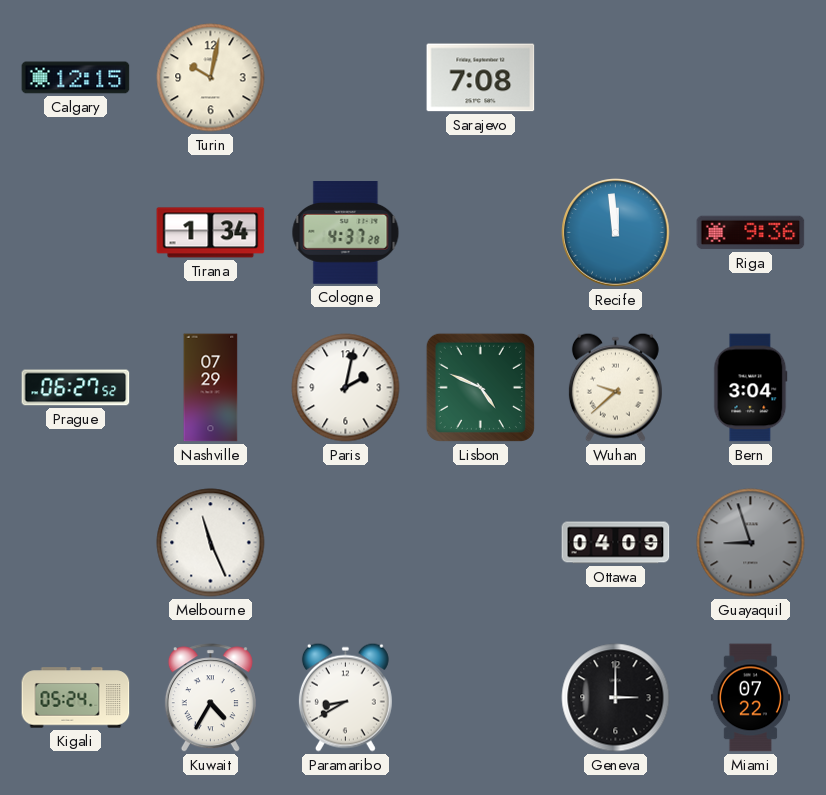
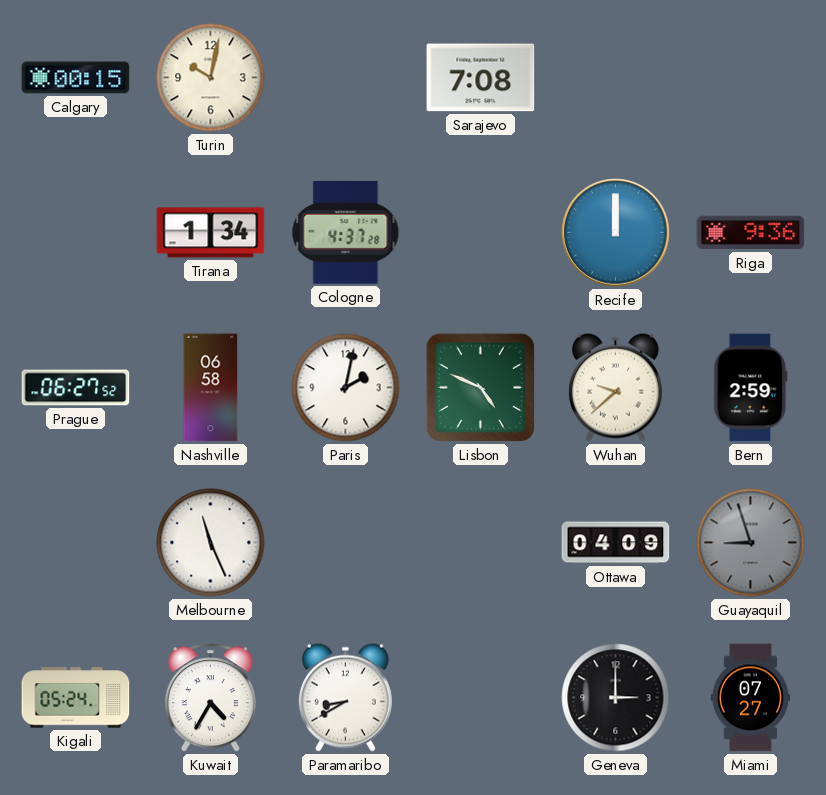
Calgary: 12:15 -> 00:15
Recife: 11:59 -> 12:00
Nashville: 07:29 -> 06:58
Bern: 3:04 -> 2:59
Miami: 07:22 -> 07:27
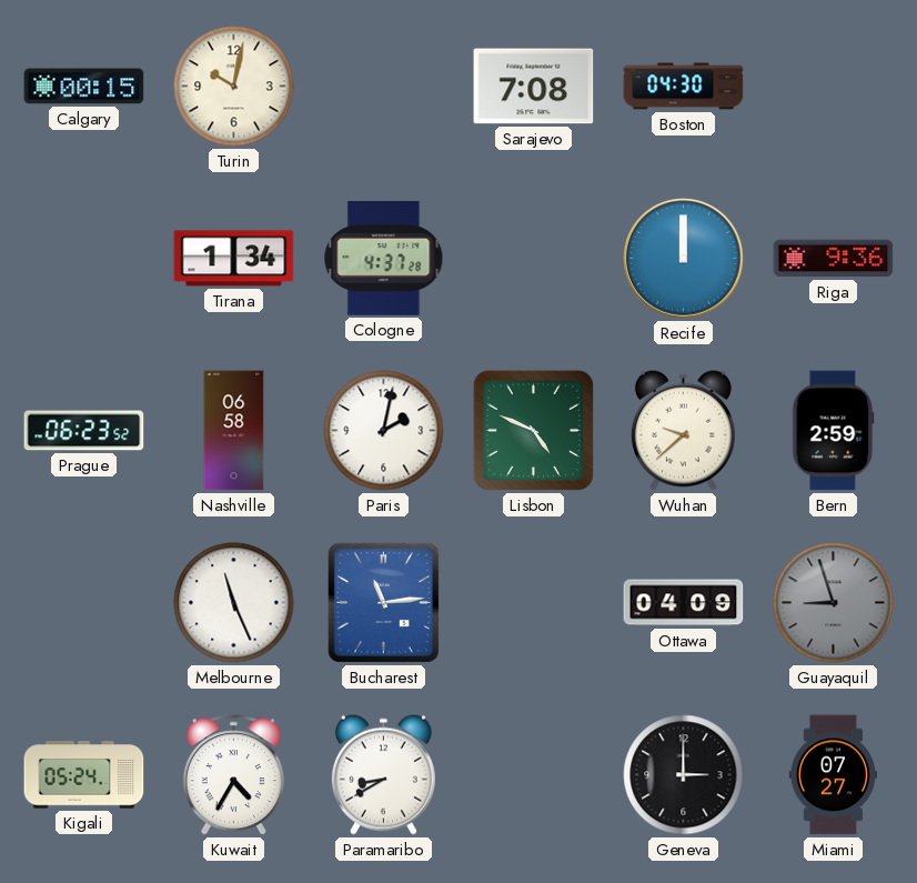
Boston: none -> 04:30
Prague: 06:27 -> 06:23
Bucharest: none -> 11:14
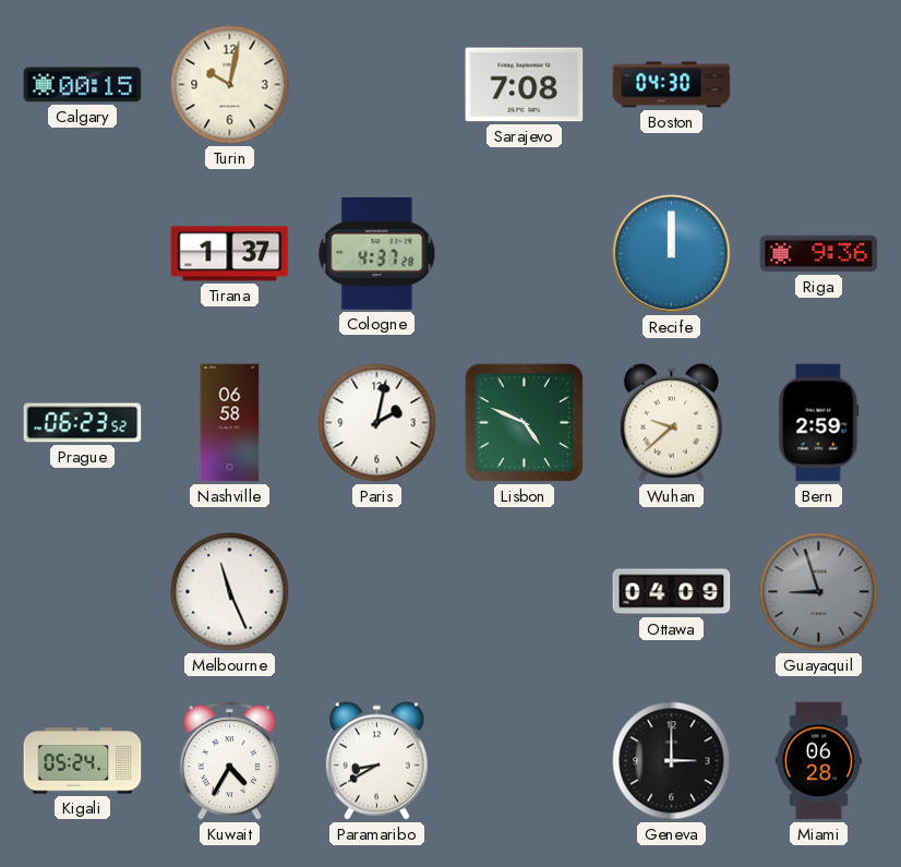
Tirana: 1:34 -> 1:37
Bucharest: 11:14 -> none
Miami: 07:27 -> 06:28
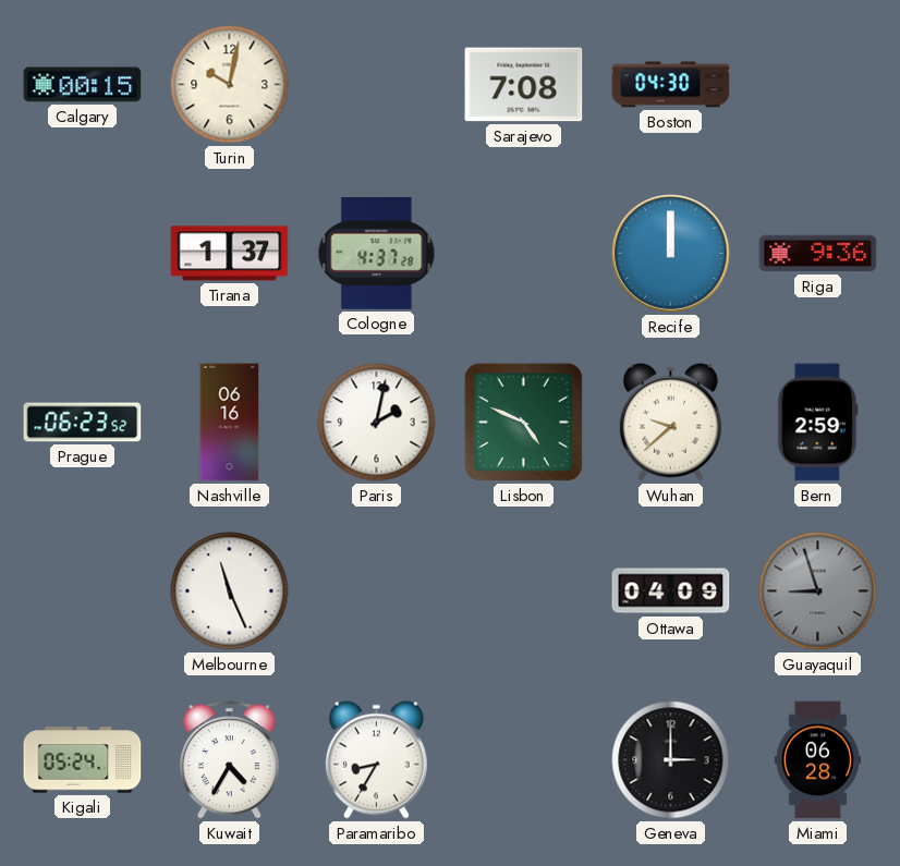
Nashville: 06:58 -> 06:16
Paramaribo: 8:40 -> 8:35
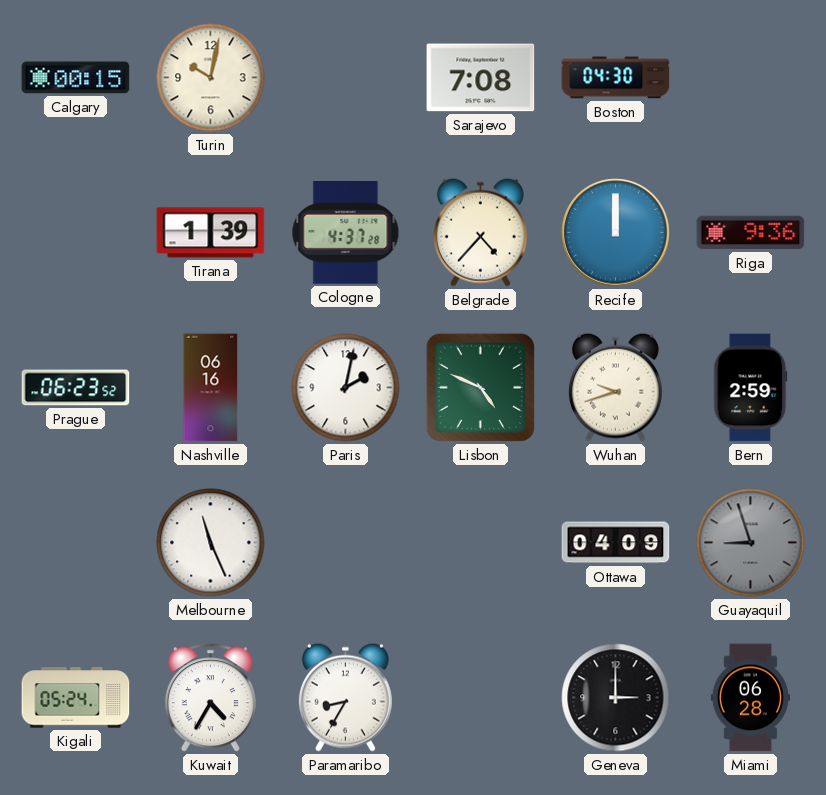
Tirana: 1:37 -> 1:39
Belgrade: none -> 4:37
Wuhan: 9:38 -> 9:42
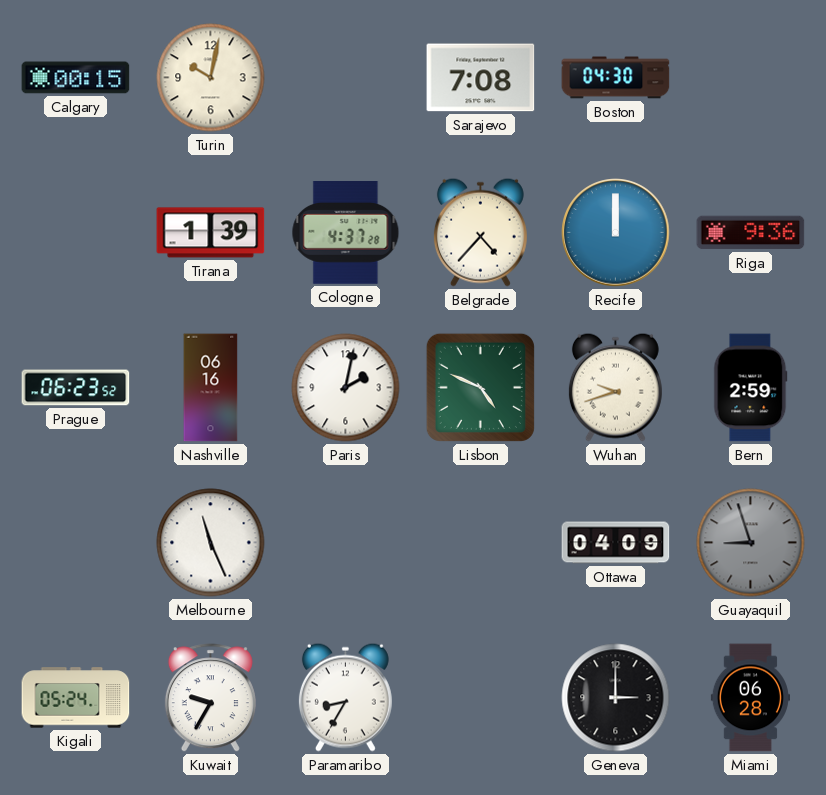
Kuwait: 4:35 -> 9:35
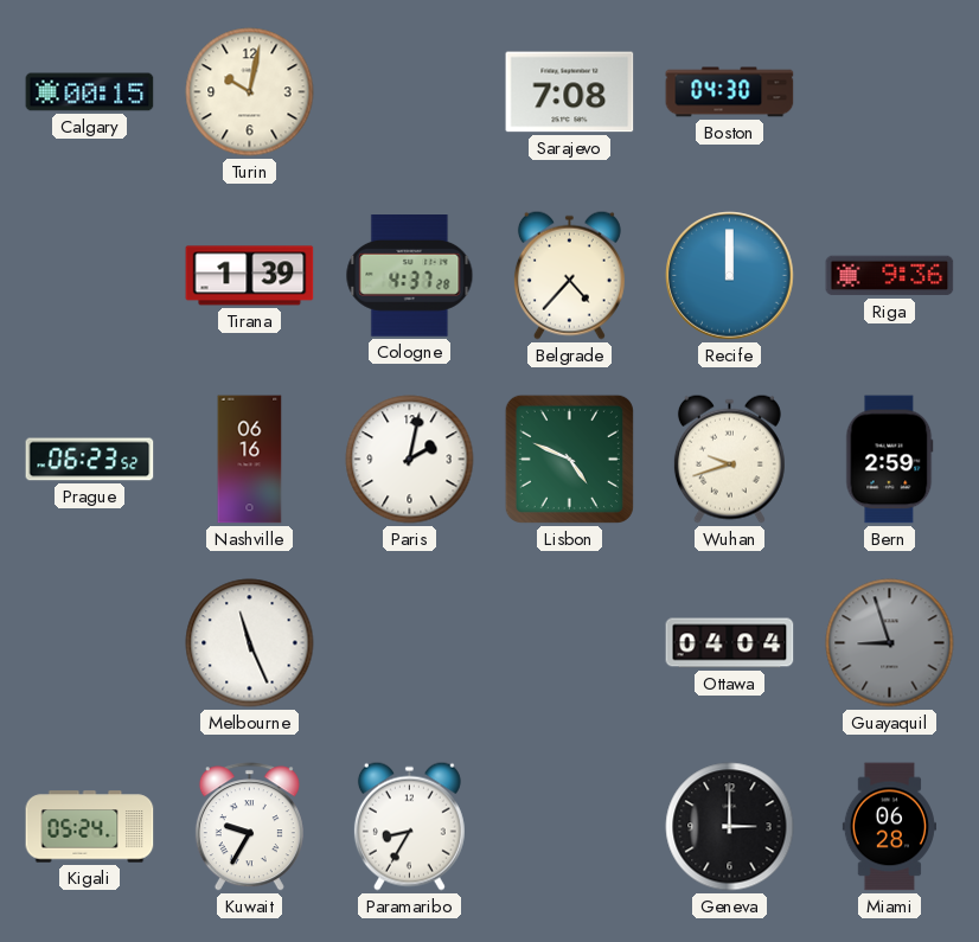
Ottawa: 04:09 -> 04:04
